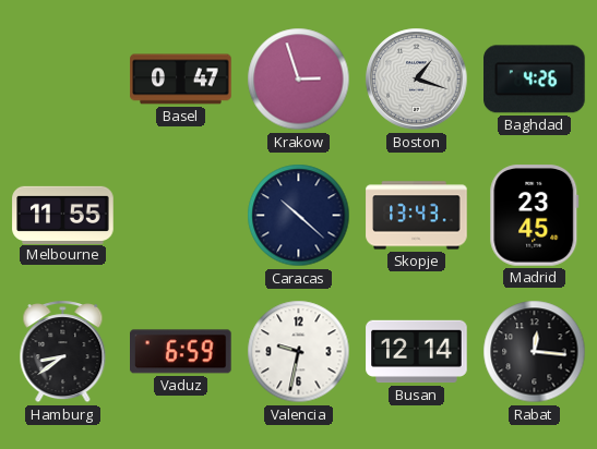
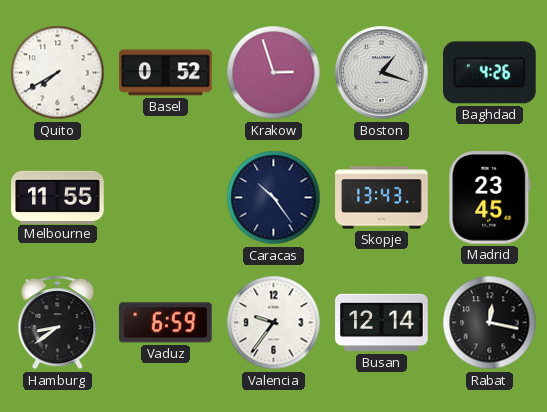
Quito: none -> 7:40
Basel: 0:47 -> 0:52
Caracas: 10:22 -> 10:24
Valencia: 9:32 -> 9:36
Rabat: 12:16 -> 12:17
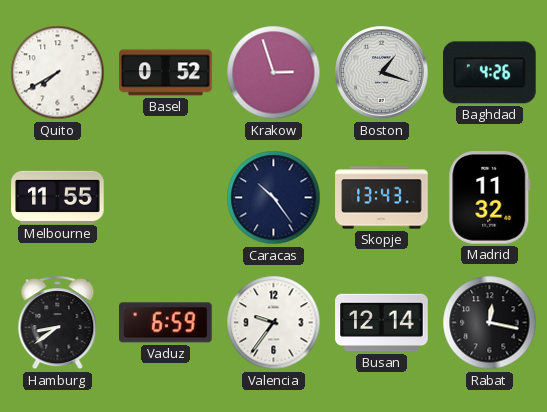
Madrid: 23:45 -> 11:32
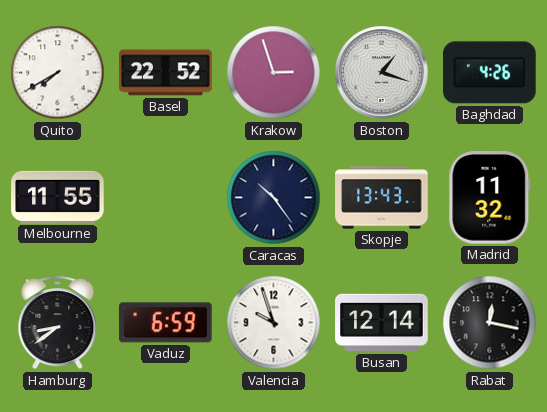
Basel: 0:52 -> 22:52
Valencia: 9:36 -> 9:57
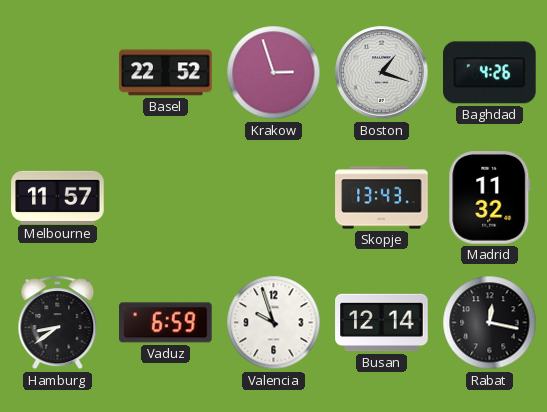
Quito: 7:40 -> none
Melbourne: 11:55 -> 11:57
Caracas: 10:24 -> none
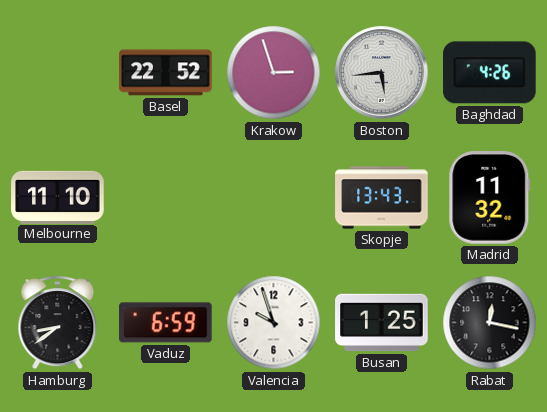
Boston: 1:18 -> 5:44
Melbourne: 11:57 -> 11:10
Busan: 12:14 -> 1:25
